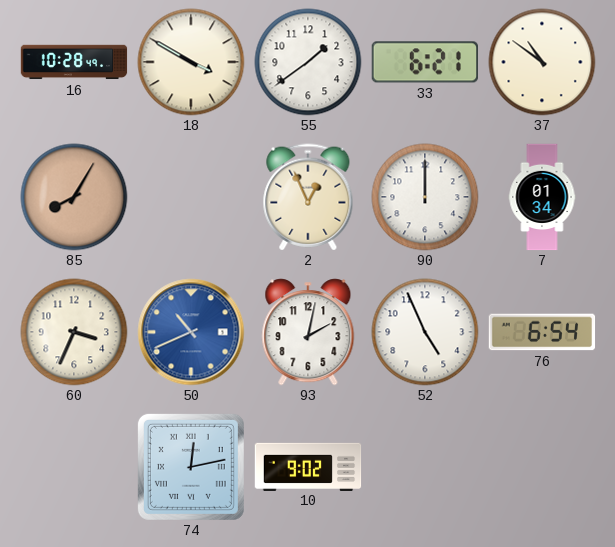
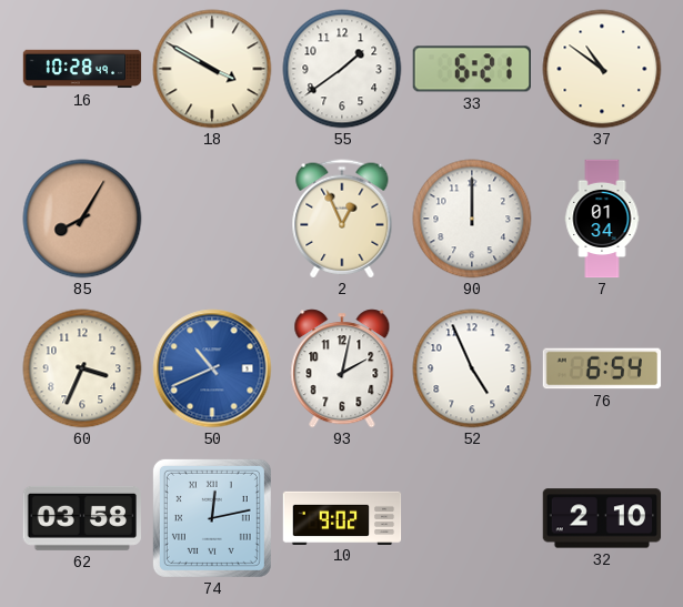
62: none -> 03:58
32: none -> 2:10
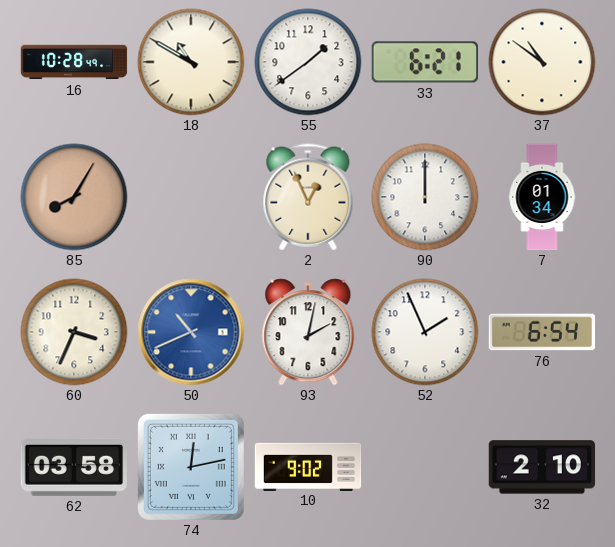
18: 3:50 -> 10:50
52: 4:56 -> 1:56
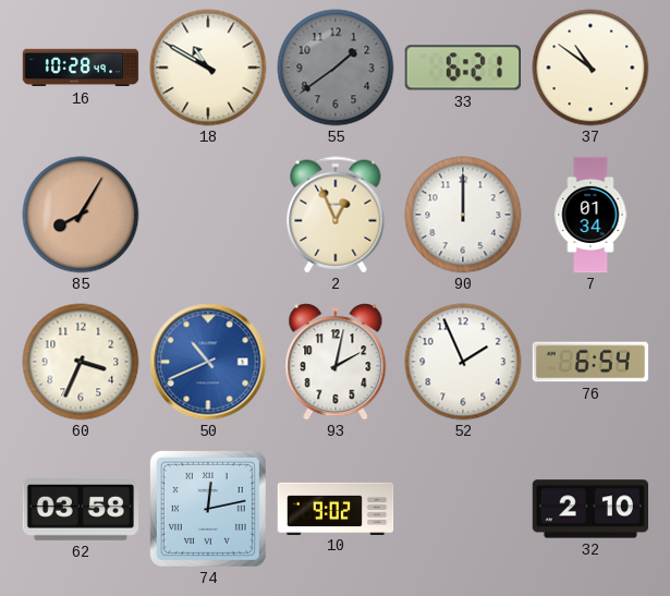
55 dial: white -> grey
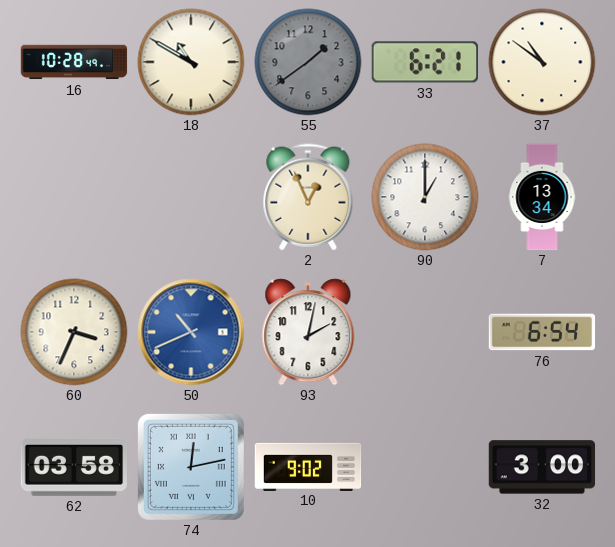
85: 8:05 -> none
90: 12:00 -> 1:00
7: 01:34 -> 13:34
52: 1:56 -> none
32: 2:10 -> 3:00
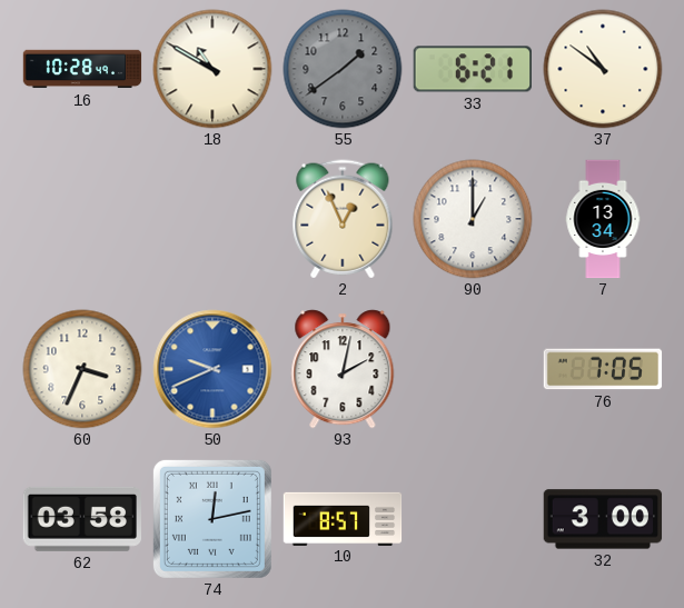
50: 10:41 -> 9:41
76: 6:54 -> 7:05
10: 9:02 -> 8:57
